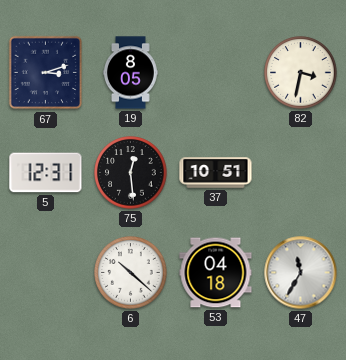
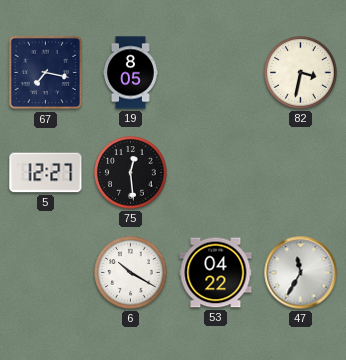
67: 3:12 -> 7:17
5: 12:31 -> 12:27
37: 10:51 -> none
6: 10:22 -> 10:20
53: 04:18 -> 04:22
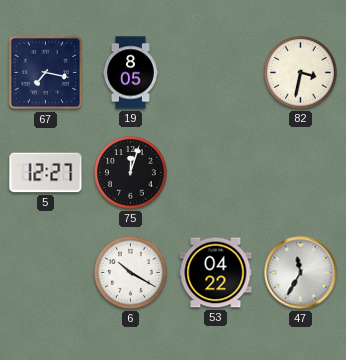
75: 12:29 -> 12:03
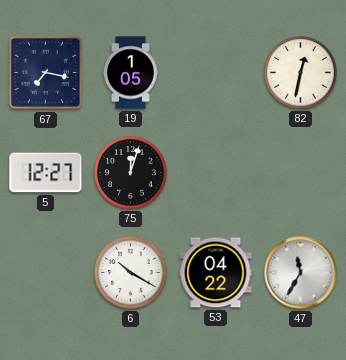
19: 8:05 -> 1:05
82: 3:32 -> 12:32
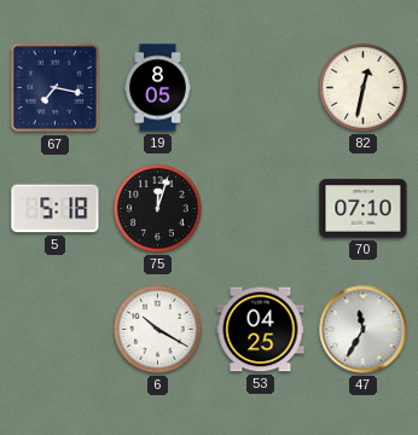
19: 1:05 -> 8:05
5: 12:27 -> 5:18
70: none -> 07:10
53: 04:22 -> 04:25
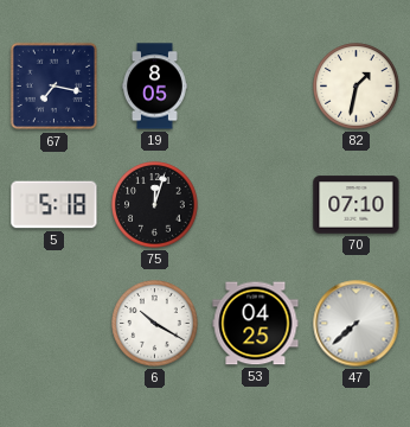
82: 12:32 -> 1:32
47: 11:35 -> 7:38
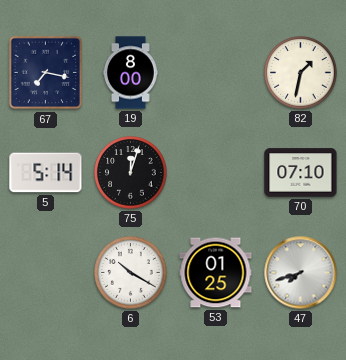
19: 8:05 -> 8:00
5: 5:18 -> 5:14
53: 04:25 -> 01:25
47: 7:38 -> 7:42
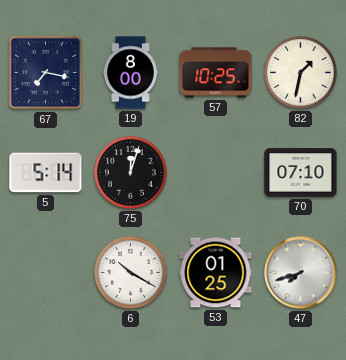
57: none -> 10:25
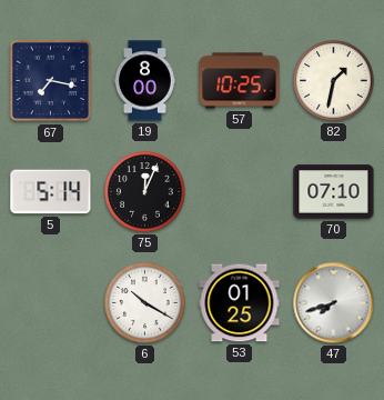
75: 12:03 -> 12:04
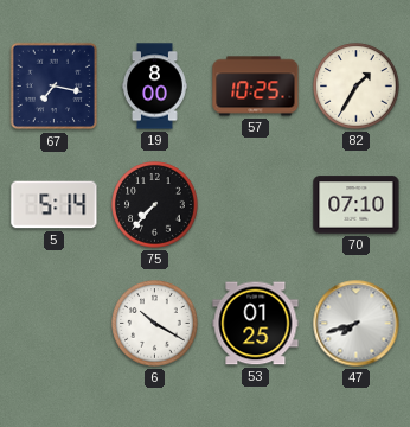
82: 1:32 -> 1:35
75: 12:04 -> 7:37
